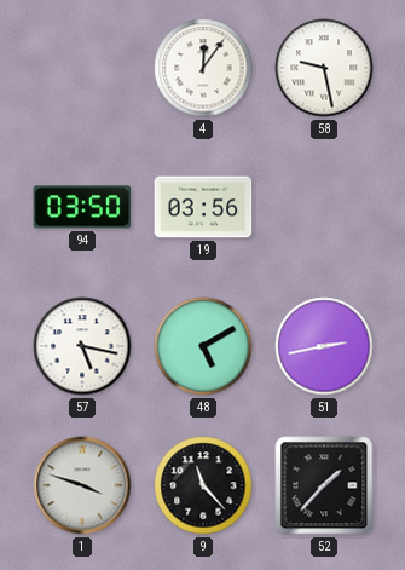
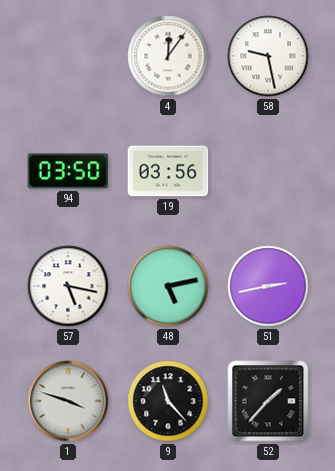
48: 5:10 -> 5:13
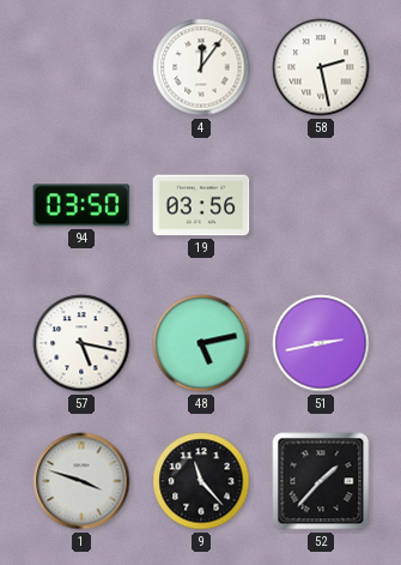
58: 9:28 -> 2:28
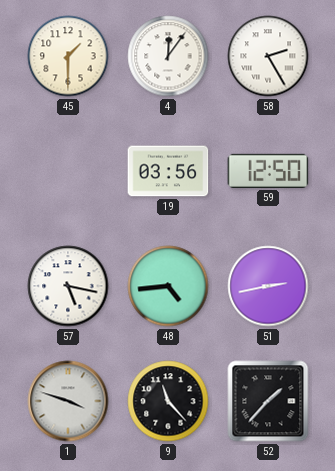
45: none -> 1:30
58: 2:28 -> 2:25
94: 03:50 -> none
59: none -> 12:50
48: 5:13 -> 4:44
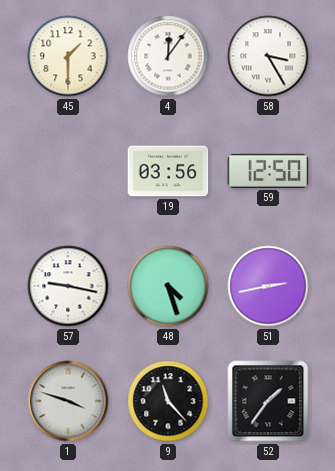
58: 2:25 -> 3:25
57: 5:17 -> 9:17
48: 4:44 -> 4:27
52: 1:37 -> 1:36
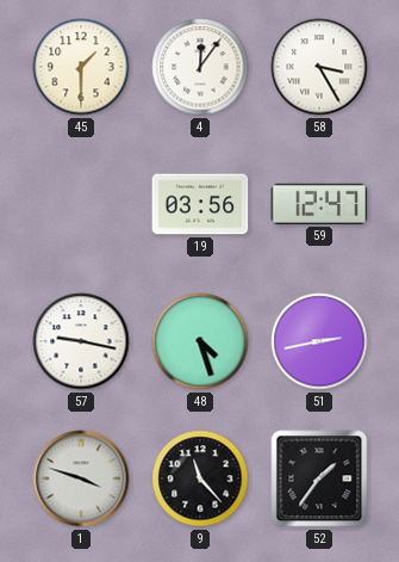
59: 12:50 -> 12:47
